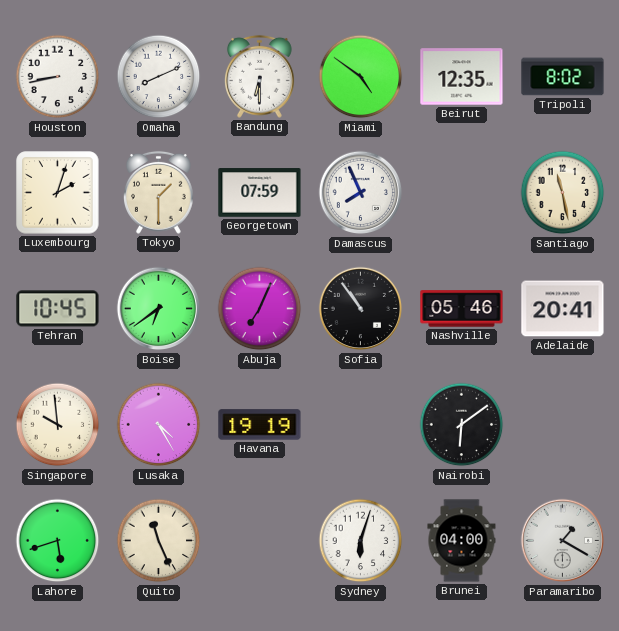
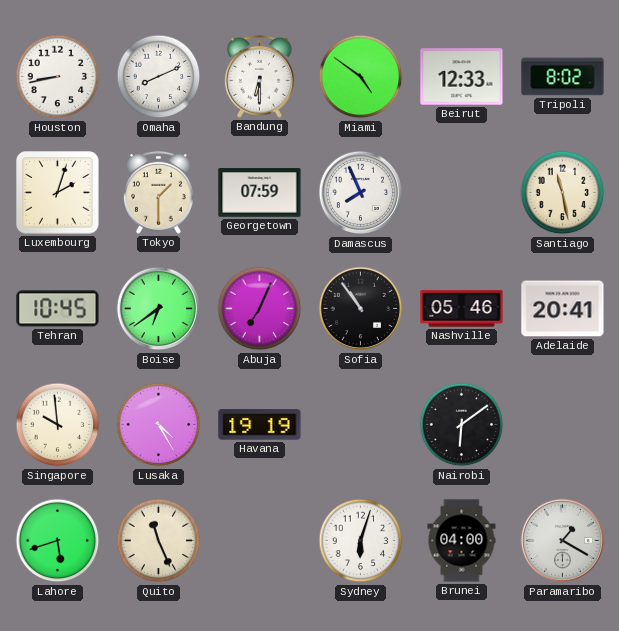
Beirut: 12:35 -> 12:33
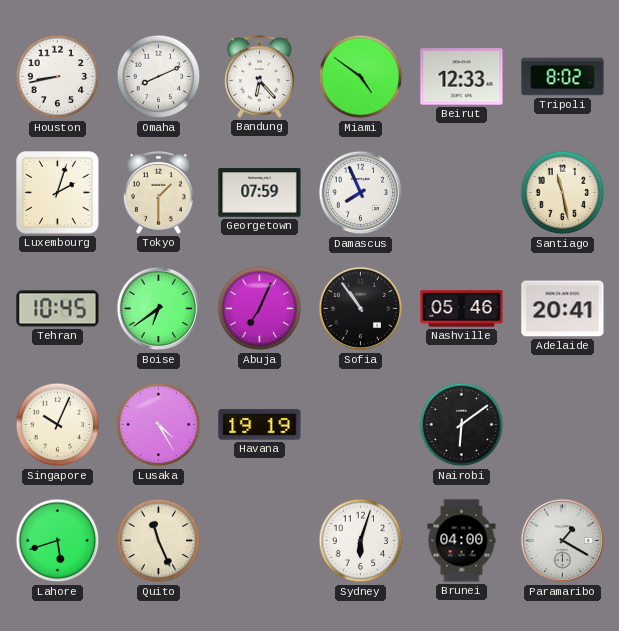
Bandung: 6:30 -> 6:23
Singapore: 9:59 -> 10:04
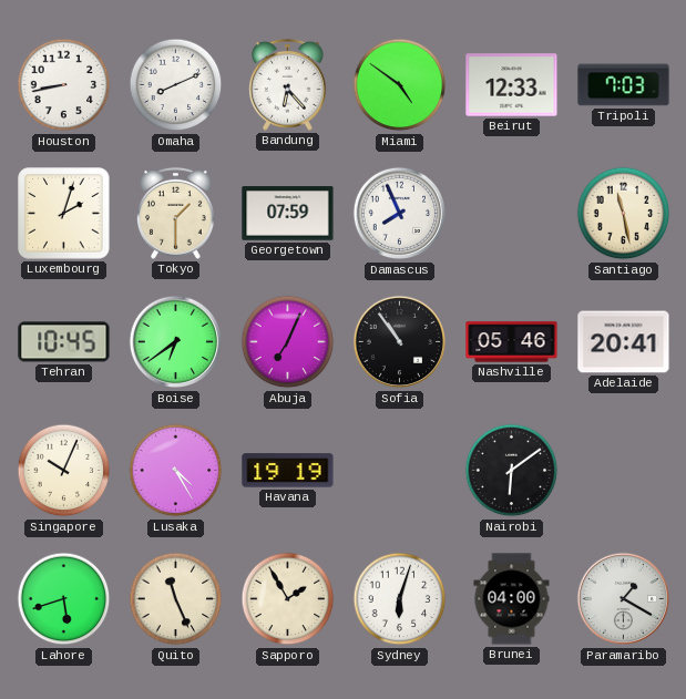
Tripoli: 8:02 -> 7:03
Sapporo: none -> 1:55
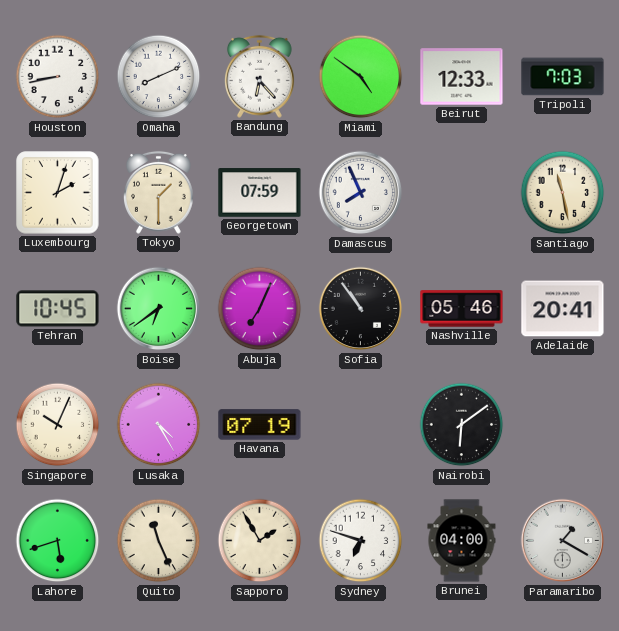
Havana: 19:19 -> 07:19
Sydney: 6:03 -> 6:48
